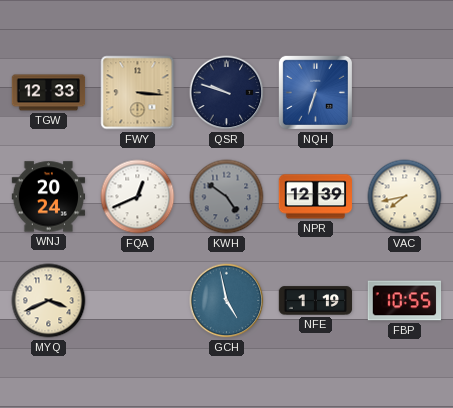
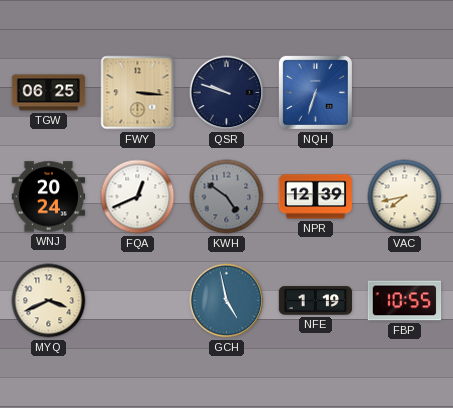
TGW: 12:33 -> 06:25
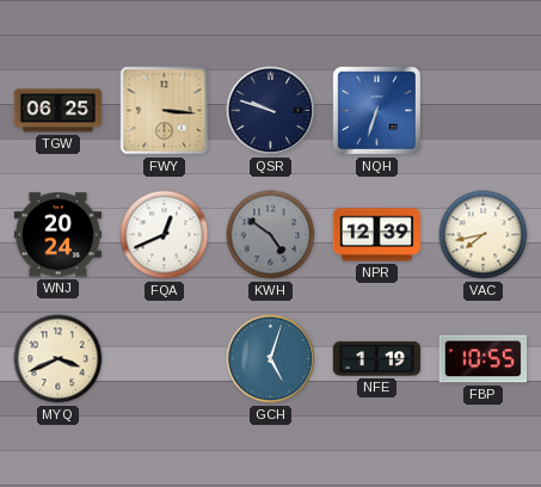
GCH: 4:58 -> 5:03
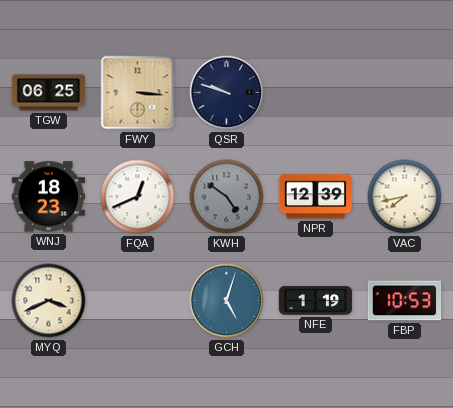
NQH: 6:33 -> none
WNJ: 20:24 -> 18:23
FBP: 10:55 -> 10:53
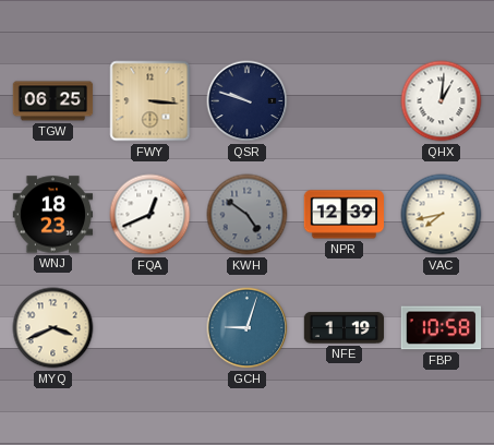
QHX: none -> 1:01
GCH: 5:03 -> 9:03
FBP: 10:53 -> 10:58
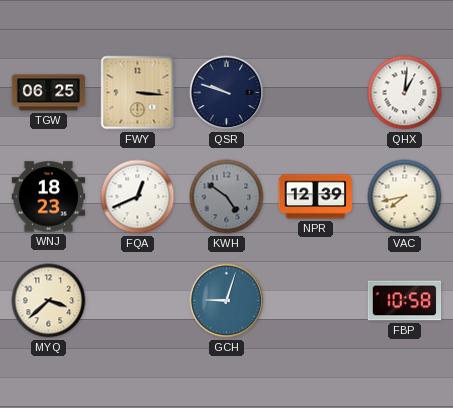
MYQ: 3:41 -> 3:38
NFE: 1:19 -> none
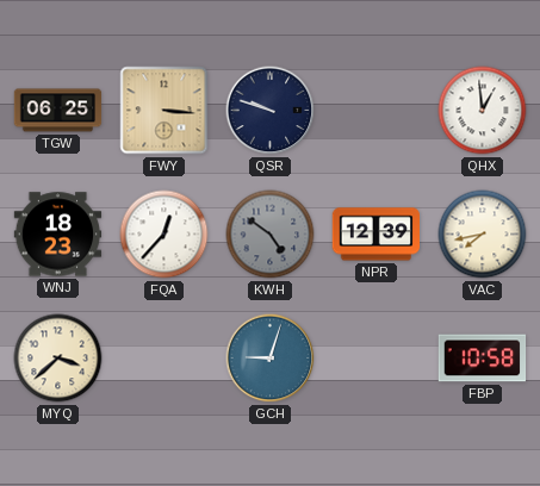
QHX: 1:01 -> 12:59
FQA: 12:41 -> 12:37
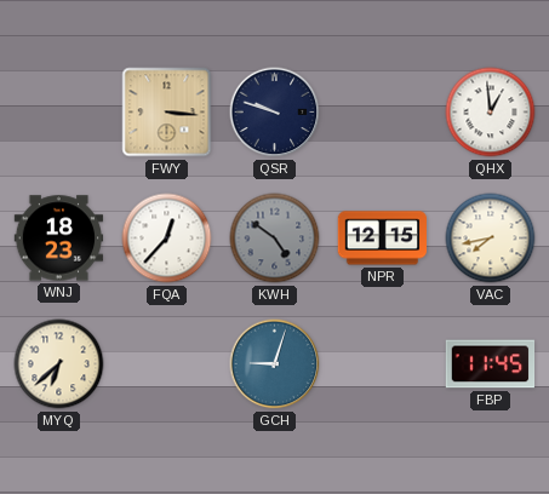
TGW: 06:25 -> none
NPR: 12:39 -> 12:15
MYQ: 3:38 -> 6:38
FBP: 10:58 -> 11:45
